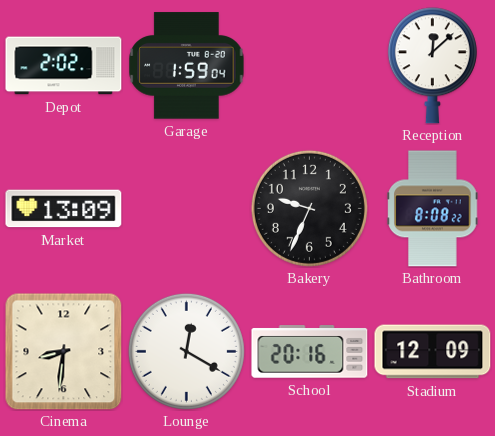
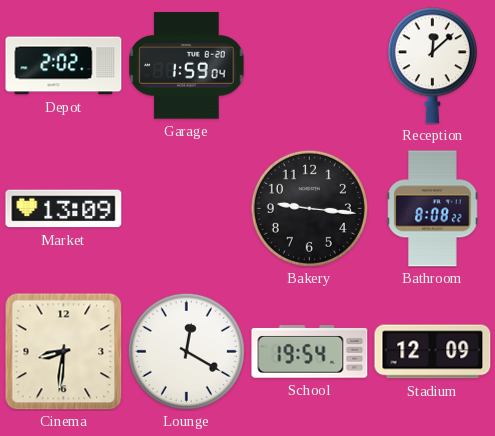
Bakery: 9:34 -> 9:16
School: 20:16 -> 19:54
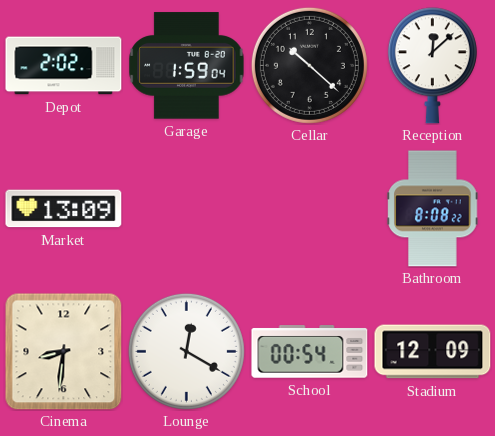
Cellar: none -> 10:22
Bakery: 9:16 -> none
School: 19:54 -> 00:54
